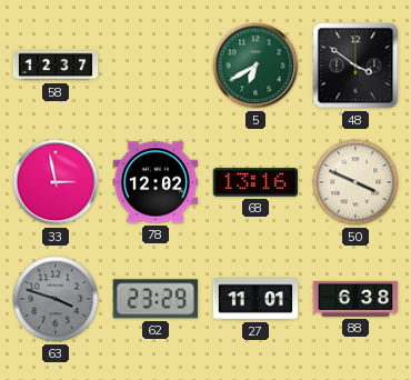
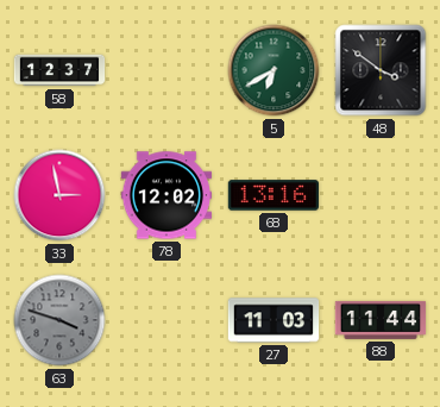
50: 3:49 -> none
62: 23:29 -> none
27: 11:01 -> 11:03
88: 6:38 -> 11:44
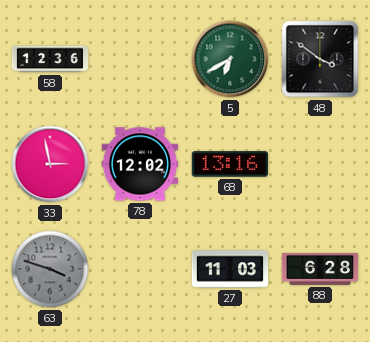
58: 12:37 -> 12:36
88: 11:44 -> 6:28
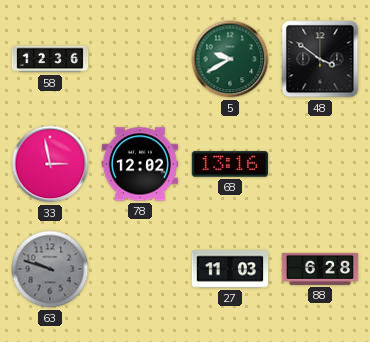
5: 6:40 -> 9:40
63: 3:48 -> 9:48
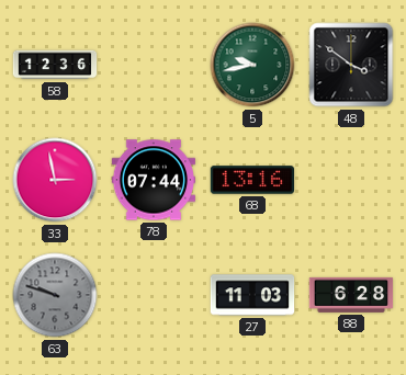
5: 9:40 -> 9:43
78: 12:02 -> 07:44
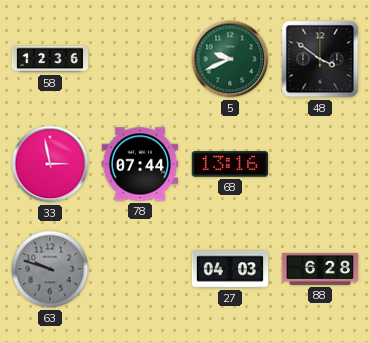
5: 9:43 -> 9:41
27: 11:03 -> 04:03
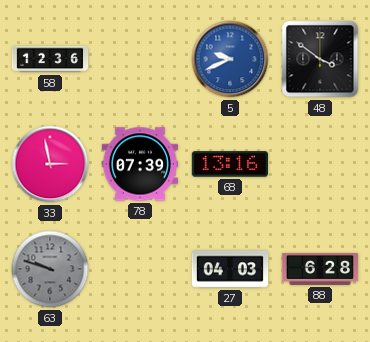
5 dial: green -> blue
78: 07:44 -> 07:39
